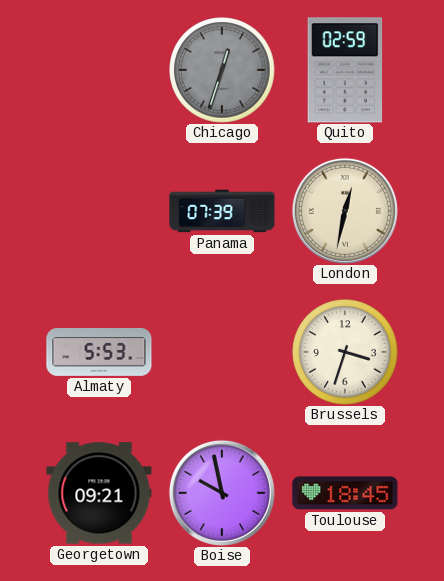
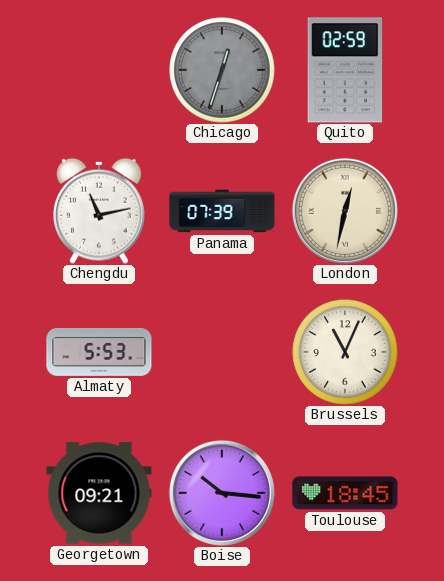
Chengdu: none -> 11:13
Brussels: 3:33 -> 11:04
Boise: 9:58 -> 10:16
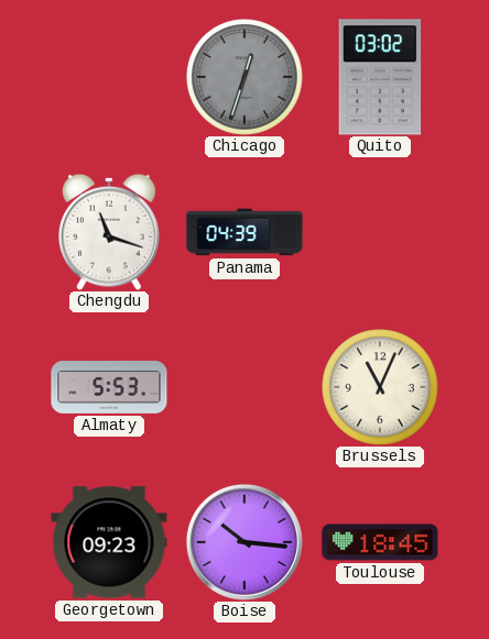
Quito: 02:59 -> 03:02
Chengdu: 11:13 -> 11:18
Panama: 07:39 -> 04:39
London: 12:32 -> none
Georgetown: 09:21 -> 09:23
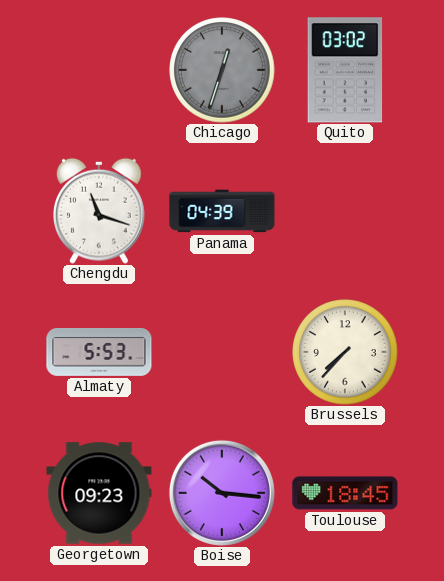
Brussels: 11:04 -> 7:37
